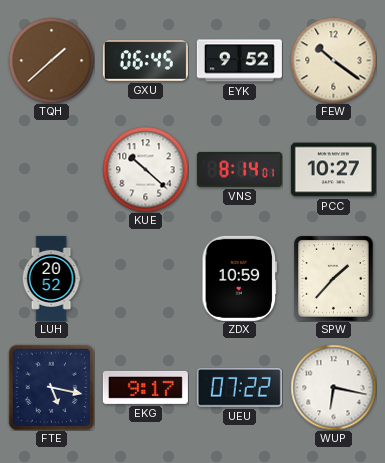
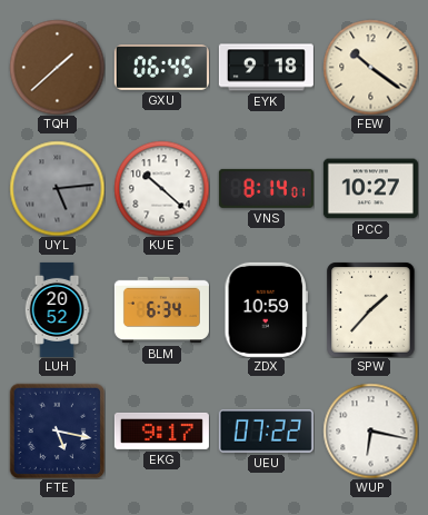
EYK: 9:52 -> 9:18
UYL: none -> 5:14
BLM: none -> 6:34
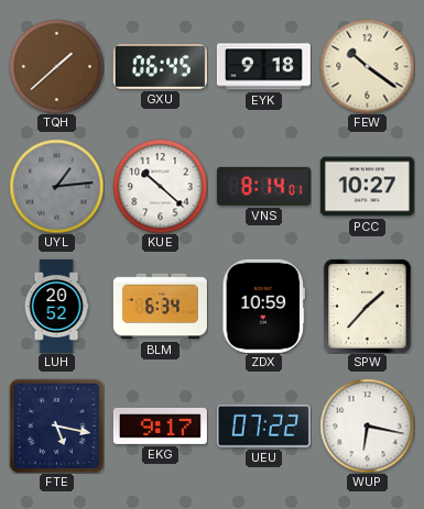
UYL: 5:14 -> 1:14
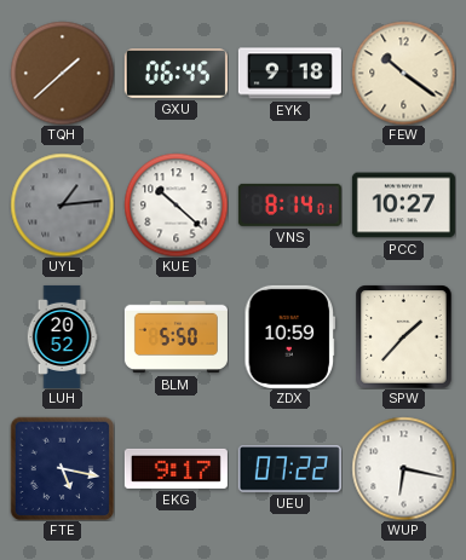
BLM: 6:34 -> 5:50
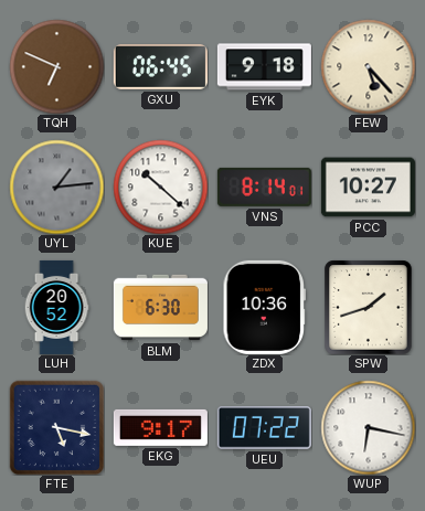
TQH: 1:38 -> 6:49
FEW: 10:21 -> 5:23
BLM: 5:50 -> 6:30
ZDX: 10:59 -> 10:36
SPW: 1:37 -> 1:42
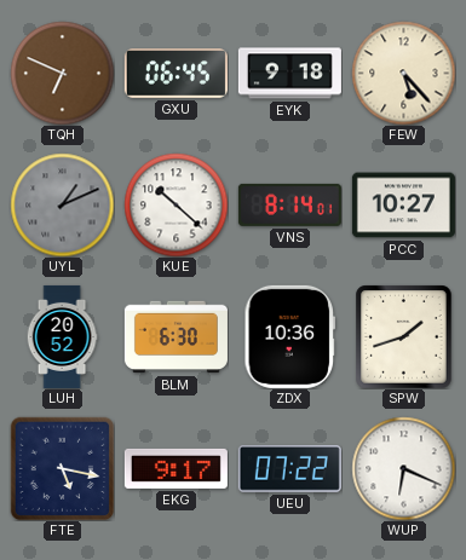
UYL: 1:14 -> 1:11
WUP: 6:17 -> 6:19
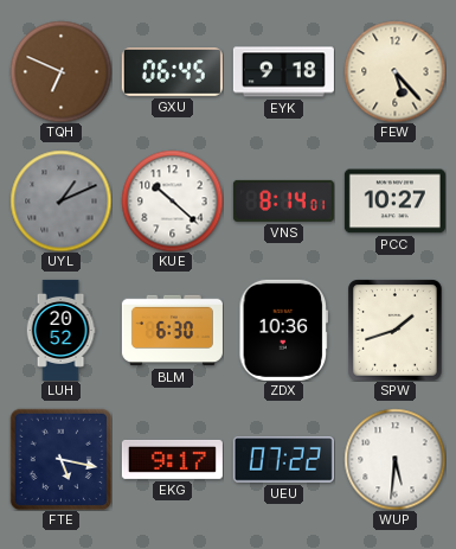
WUP: 6:19 -> 5:31
